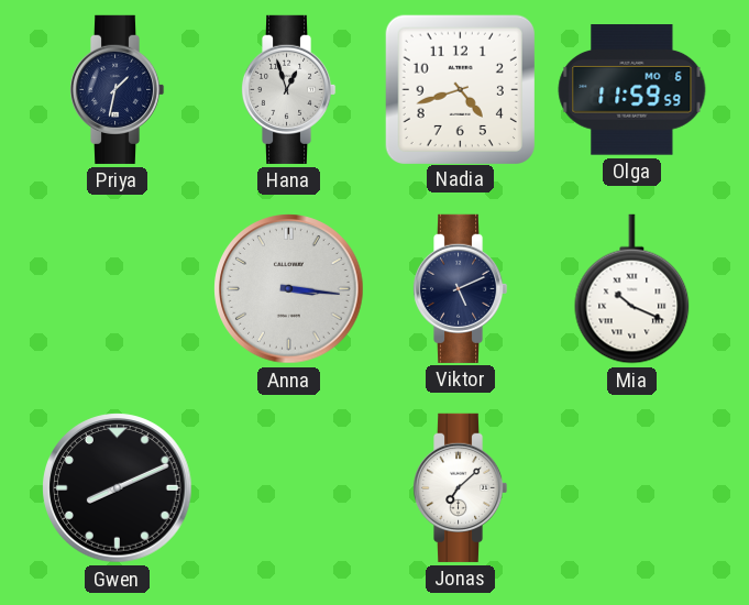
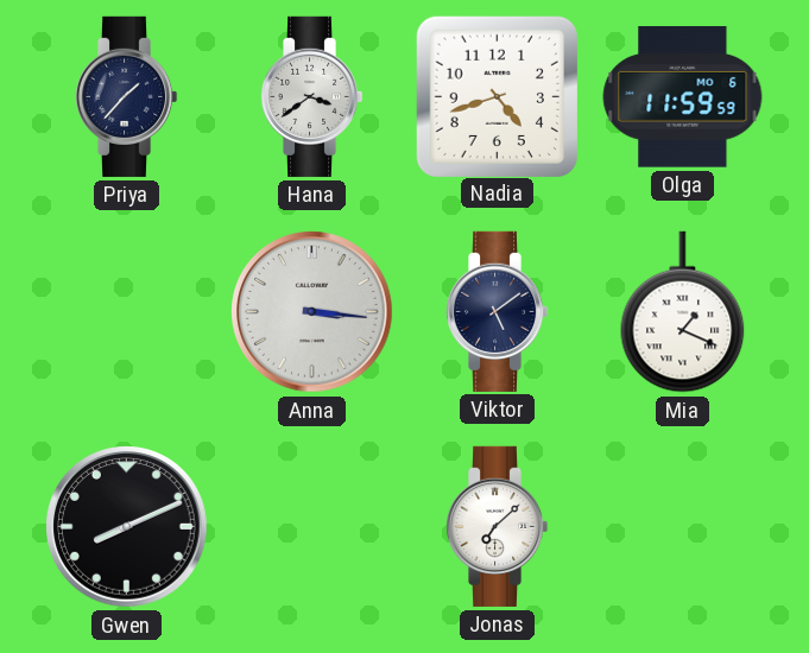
Priya: 1:32 -> 1:37
Hana: 12:57 -> 3:39
Viktor: 5:11 -> 5:09
Mia: 10:19 -> 1:19
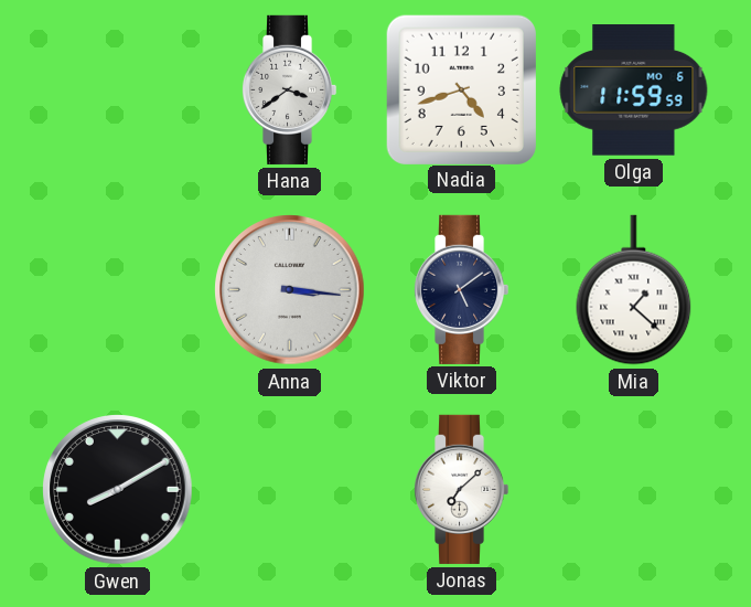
Priya: 1:37 -> none
Mia: 1:19 -> 1:22
Gwen: 8:11 -> 8:10
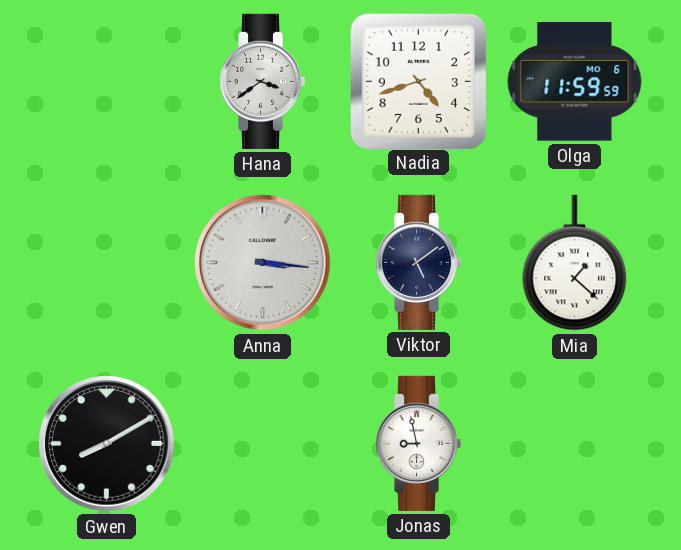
Jonas: 7:08 -> 8:58
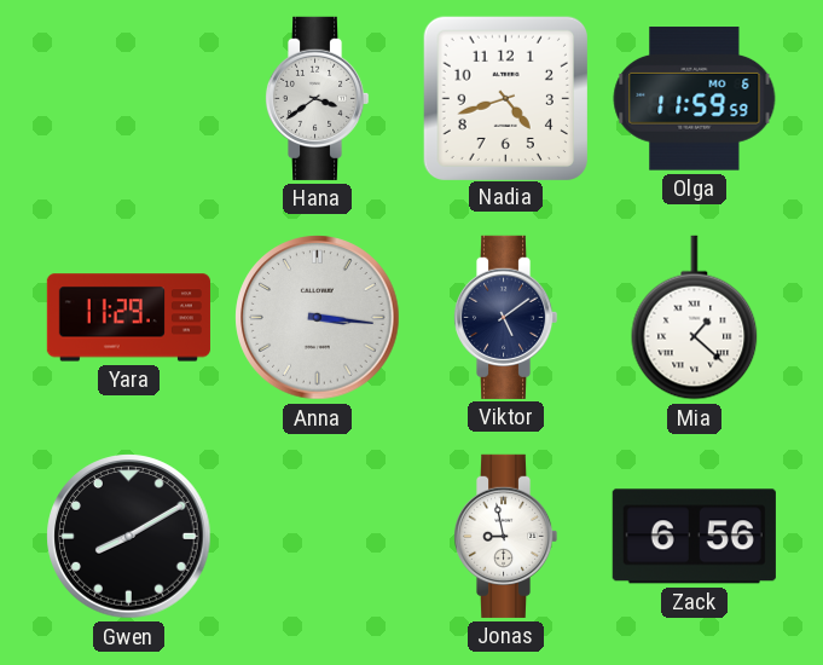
Yara: none -> 11:29
Zack: none -> 6:56
